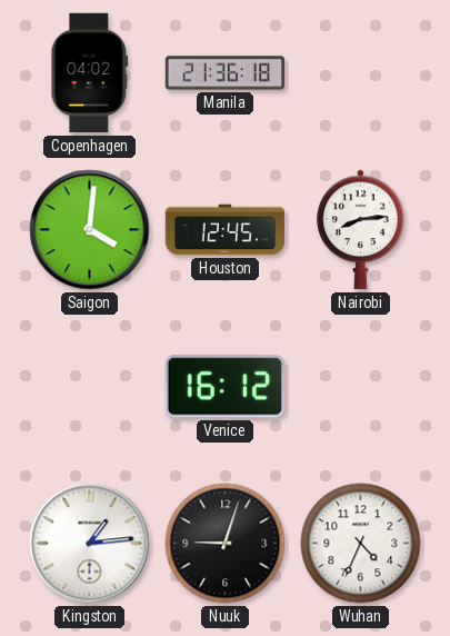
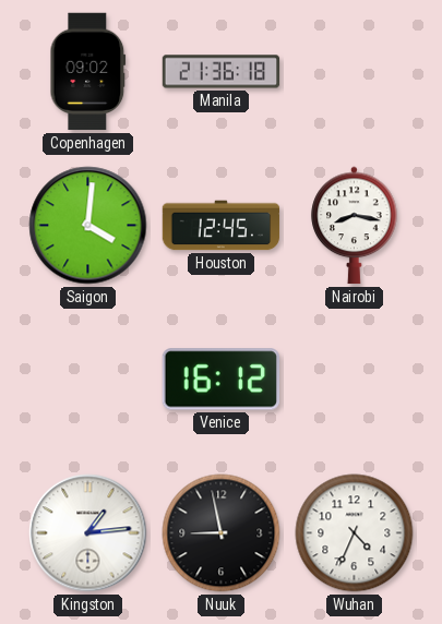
Copenhagen: 04:02 -> 09:02
Nairobi: 8:14 -> 8:17
Nuuk: 9:03 -> 8:58
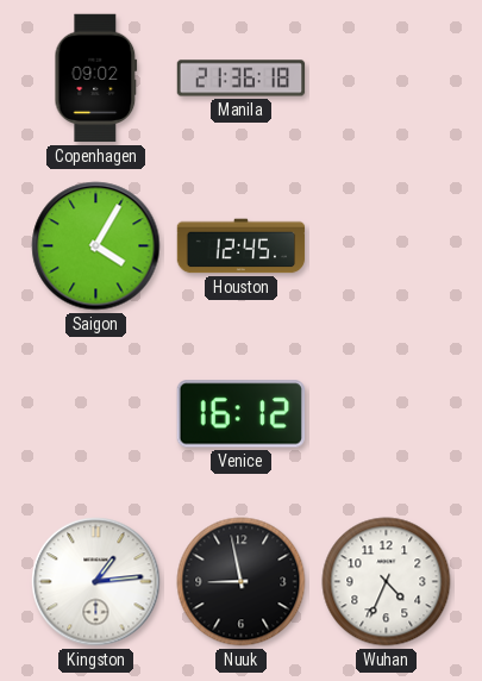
Saigon: 4:01 -> 4:05
Nairobi: 8:17 -> none
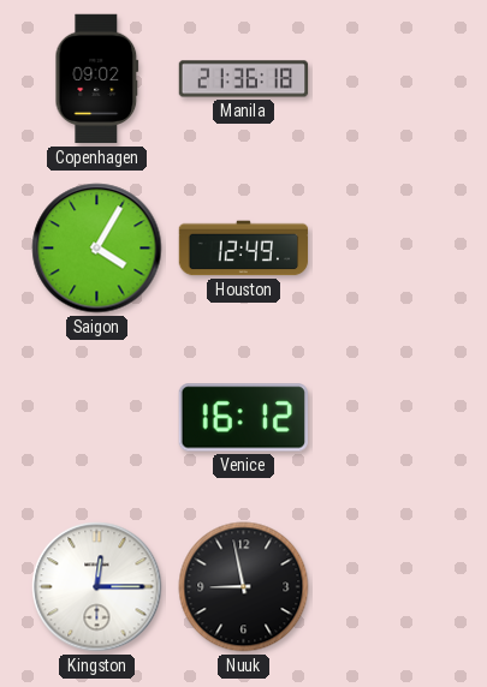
Houston: 12:45 -> 12:49
Kingston: 1:14 -> 12:15
Wuhan: 4:34 -> none
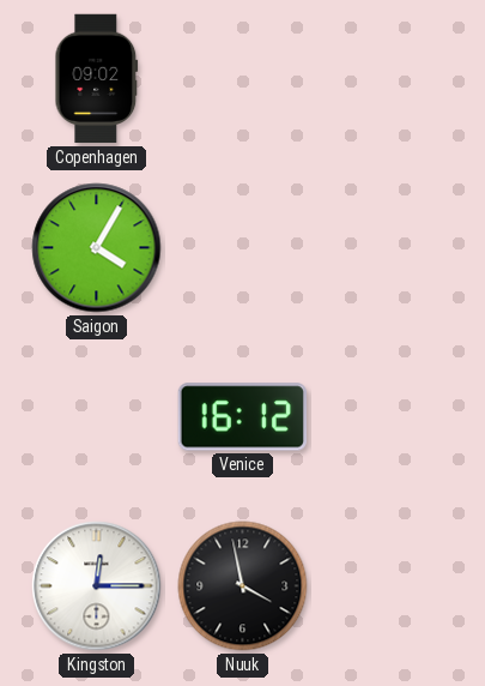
Manila: 21:36 -> none
Houston: 12:49 -> none
Nuuk: 8:58 -> 3:58
